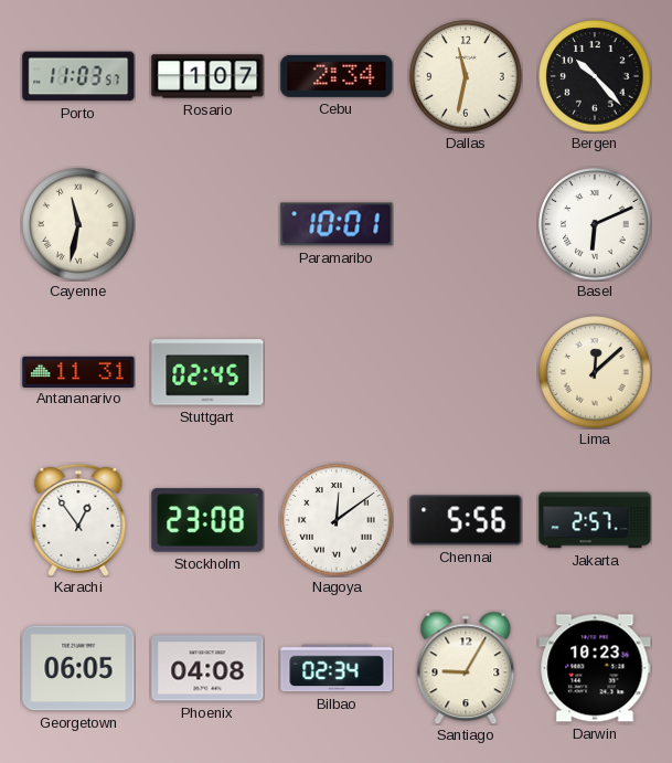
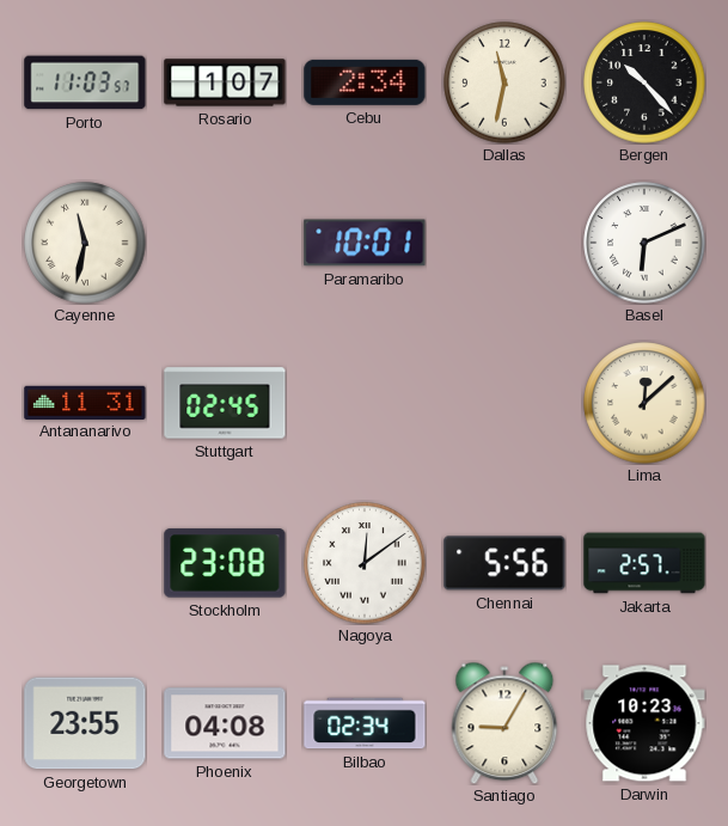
Karachi: 12:54 -> none
Georgetown: 06:05 -> 23:55
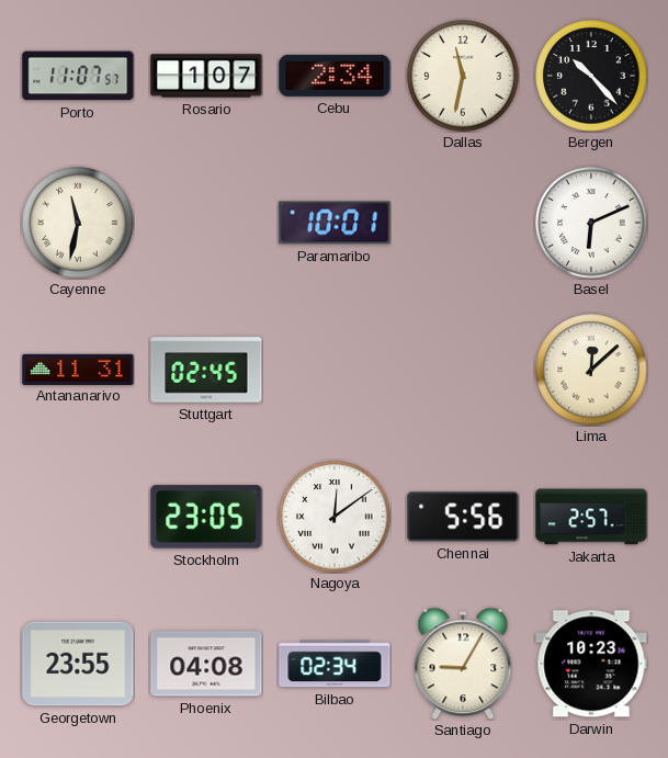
Porto: 11:03 -> 11:07
Stockholm: 23:08 -> 23:05
